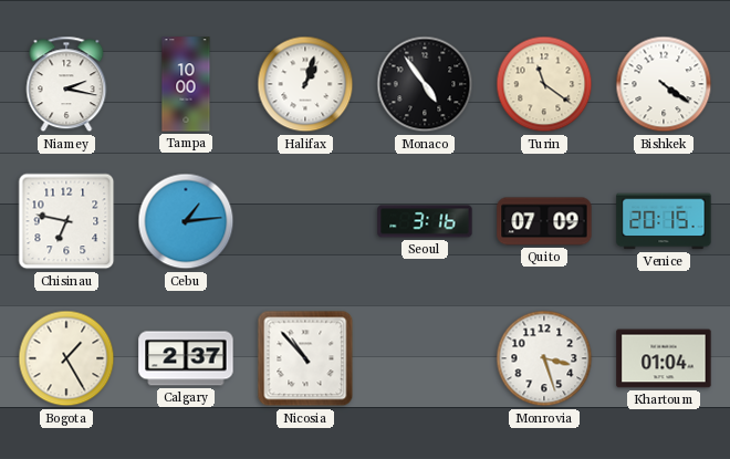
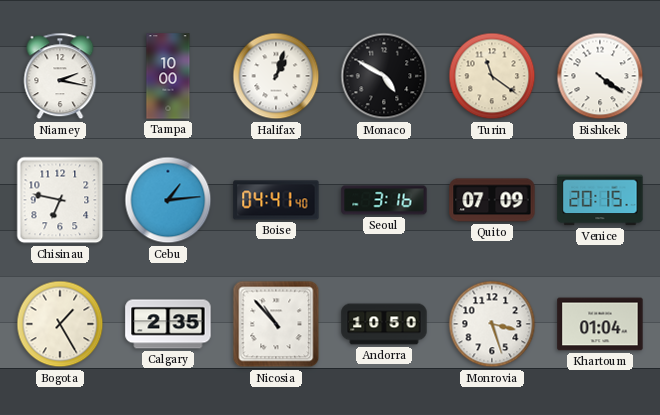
Monaco: 4:54 -> 4:50
Boise: none -> 04:41
Calgary: 2:37 -> 2:35
Andorra: none -> 10:50
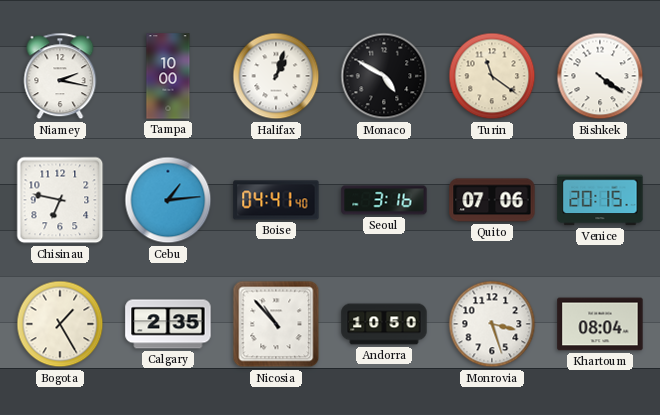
Quito: 07:09 -> 07:06
Khartoum: 01:04 -> 08:04
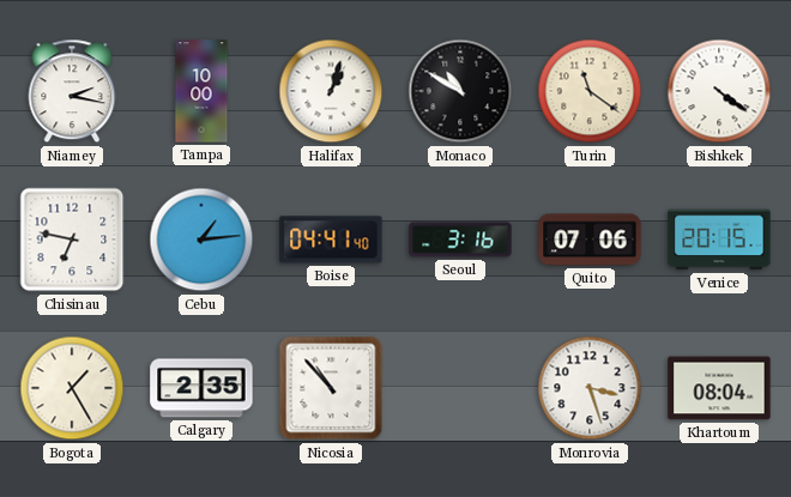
Monaco: 4:50 -> 10:50
Andorra: 10:50 -> none
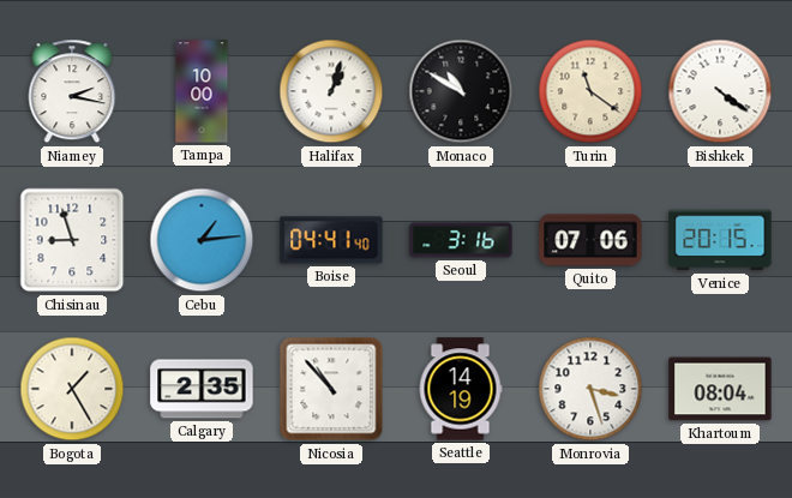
Chisinau: 6:47 -> 8:57
Seattle: none -> 14:19
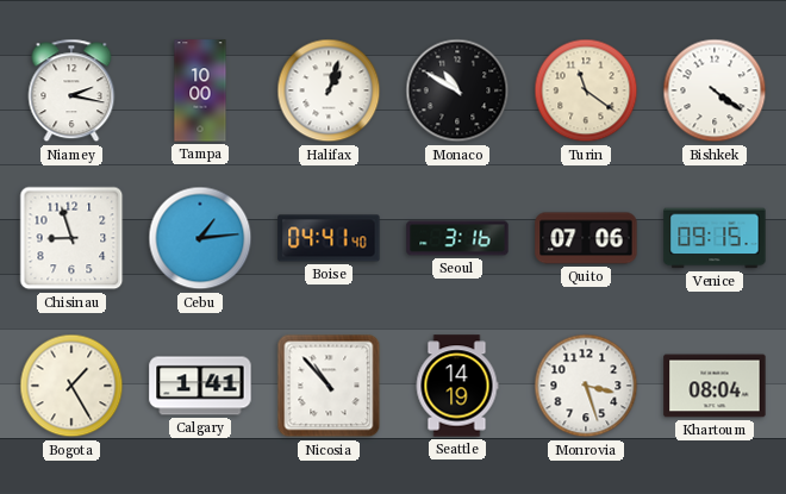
Venice: 20:15 -> 09:15
Calgary: 2:35 -> 1:41
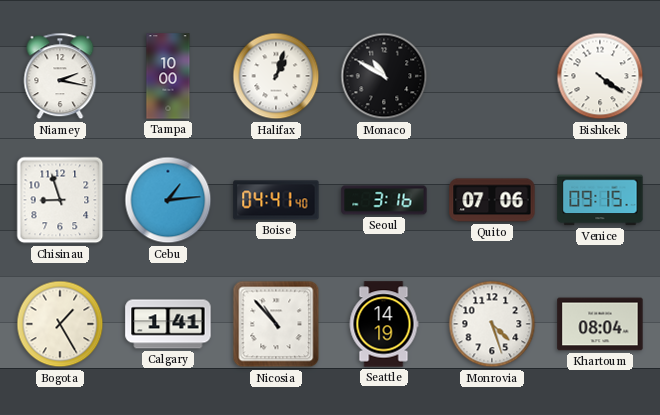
Turin: 11:21 -> none
Monrovia: 3:27 -> 4:27
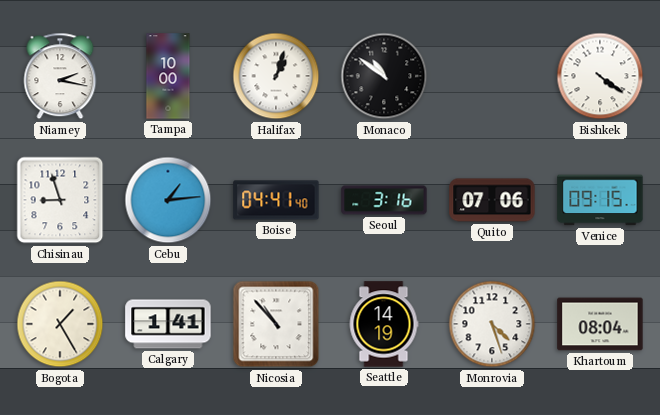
Monaco: 10:50 -> 10:51
